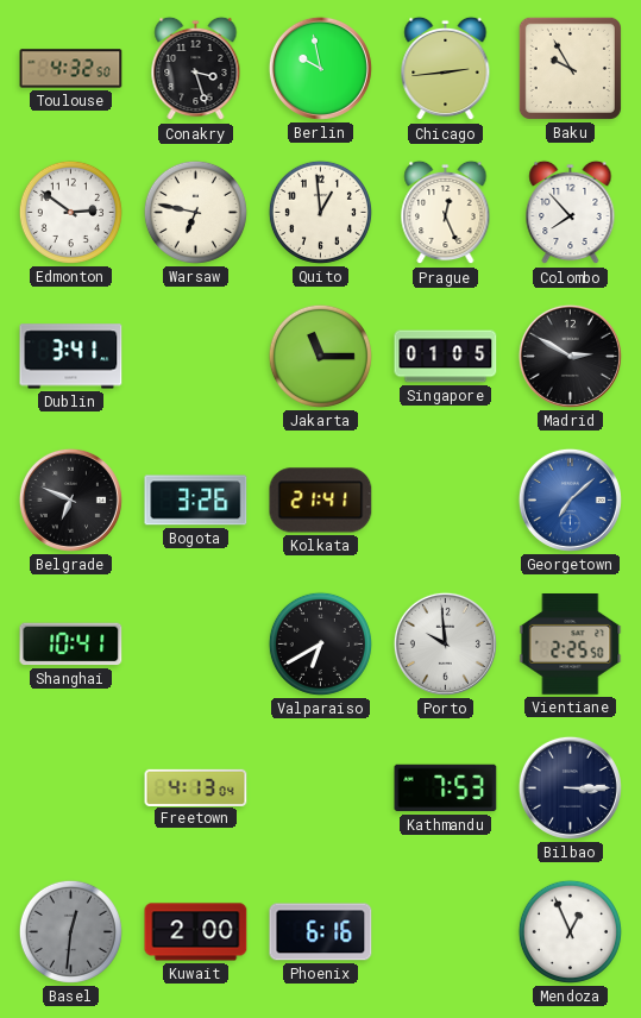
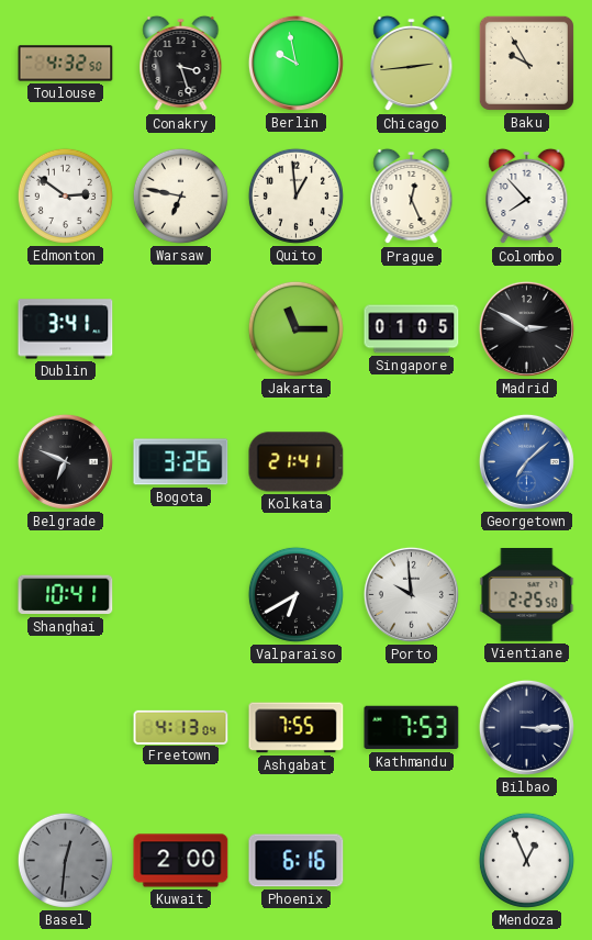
Ashgabat: none -> 7:55
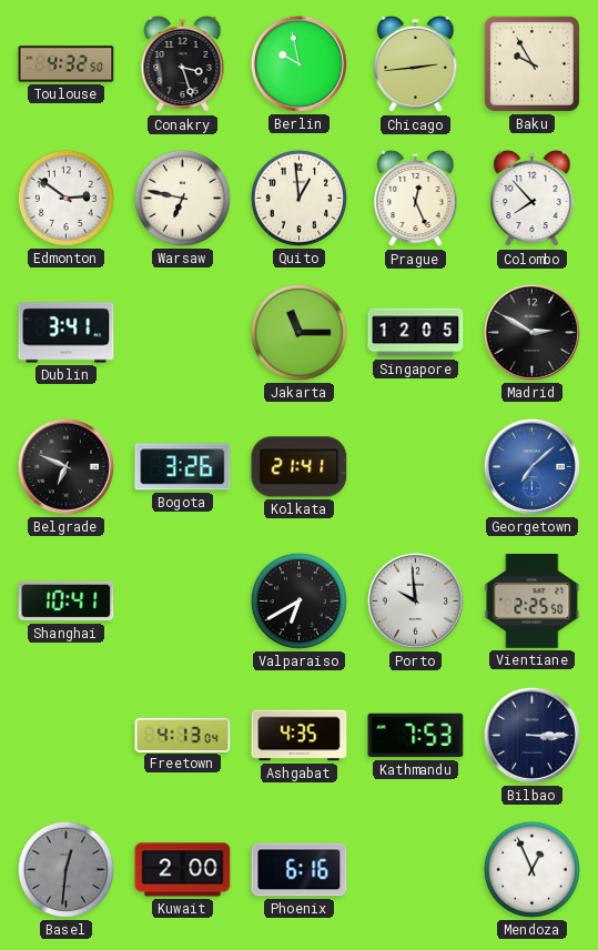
Singapore: 01:05 -> 12:05
Ashgabat: 7:55 -> 4:35
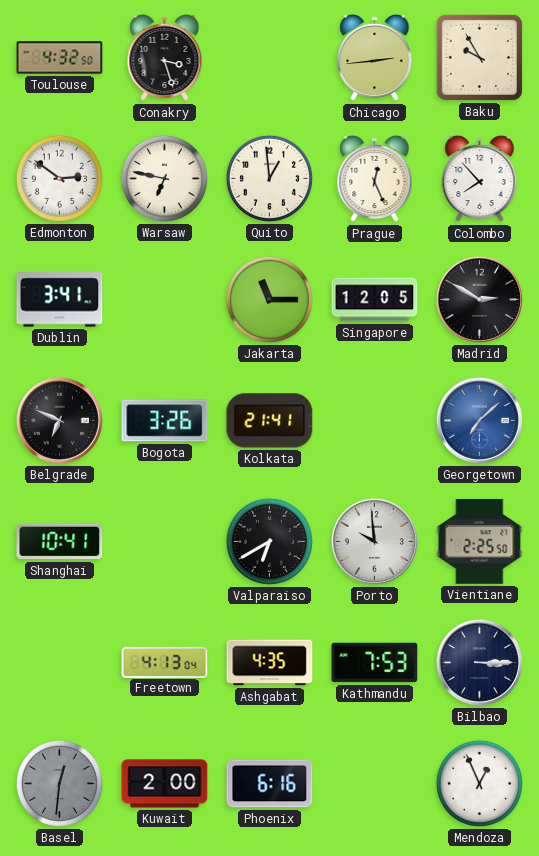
Berlin: 9:58 -> none
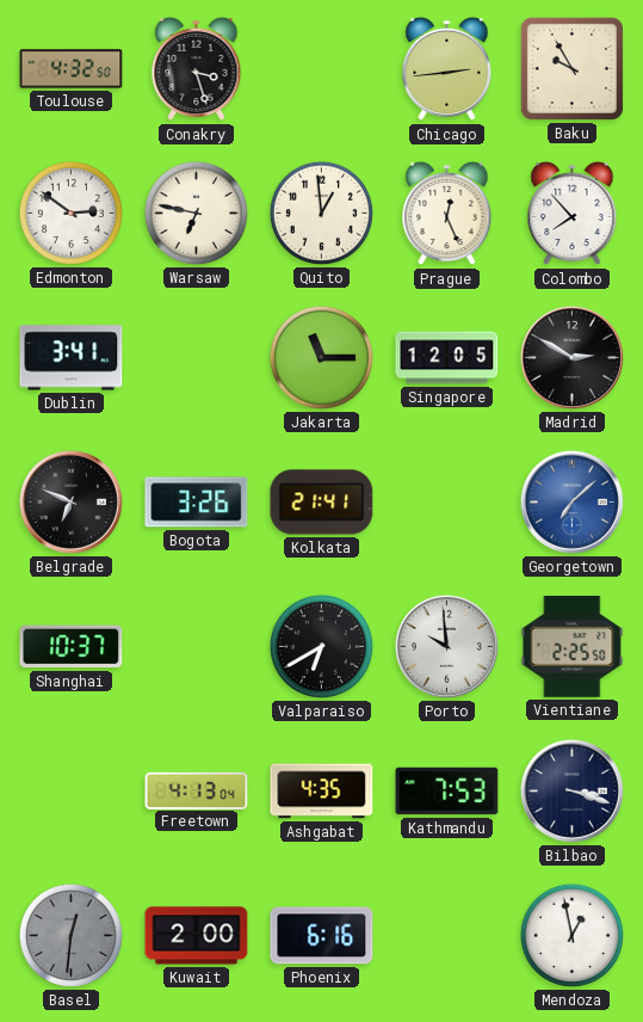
Shanghai: 10:41 -> 10:37
Bilbao: 3:15 -> 3:18
Mendoza: 12:56 -> 12:58
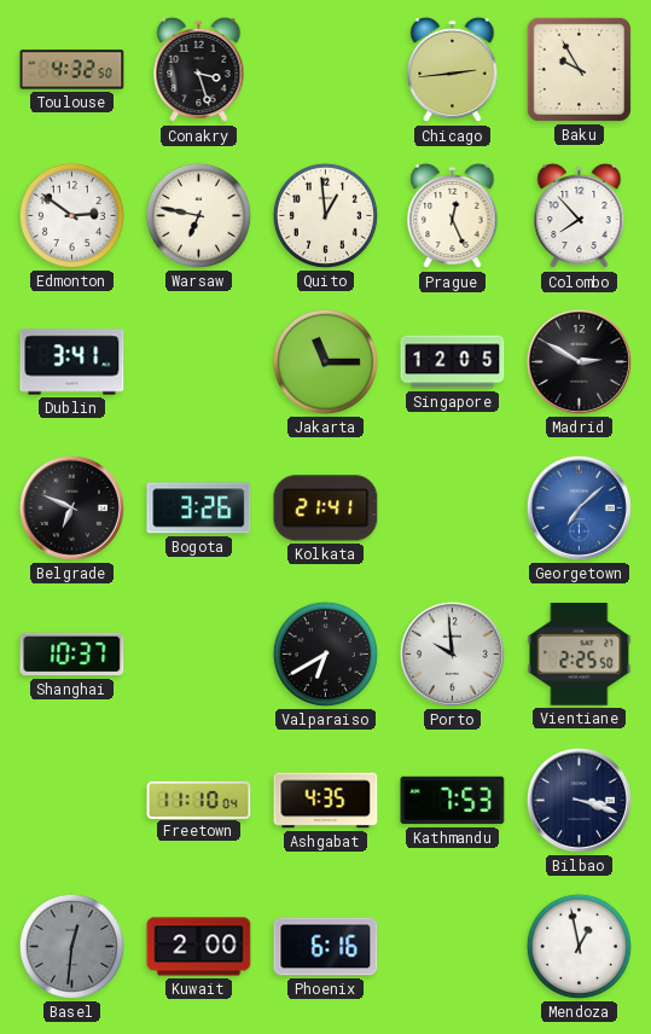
Freetown: 4:13 -> 11:10
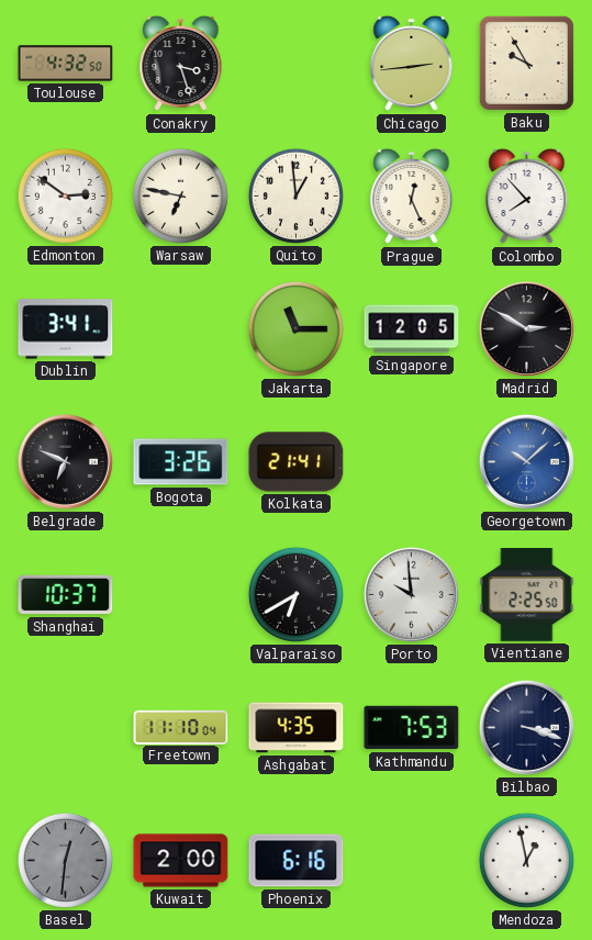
Georgetown: 7:08 -> 10:08
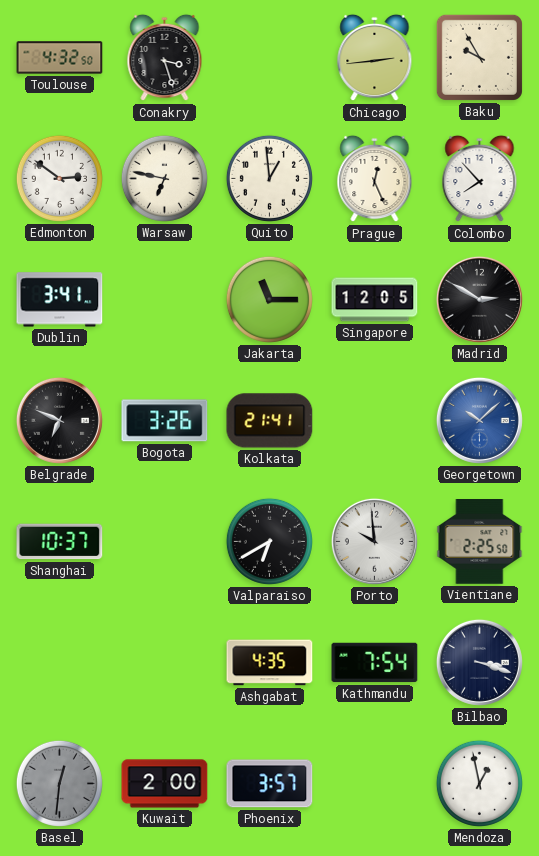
Freetown: 11:10 -> none
Kathmandu: 7:53 -> 7:54
Phoenix: 6:16 -> 3:57
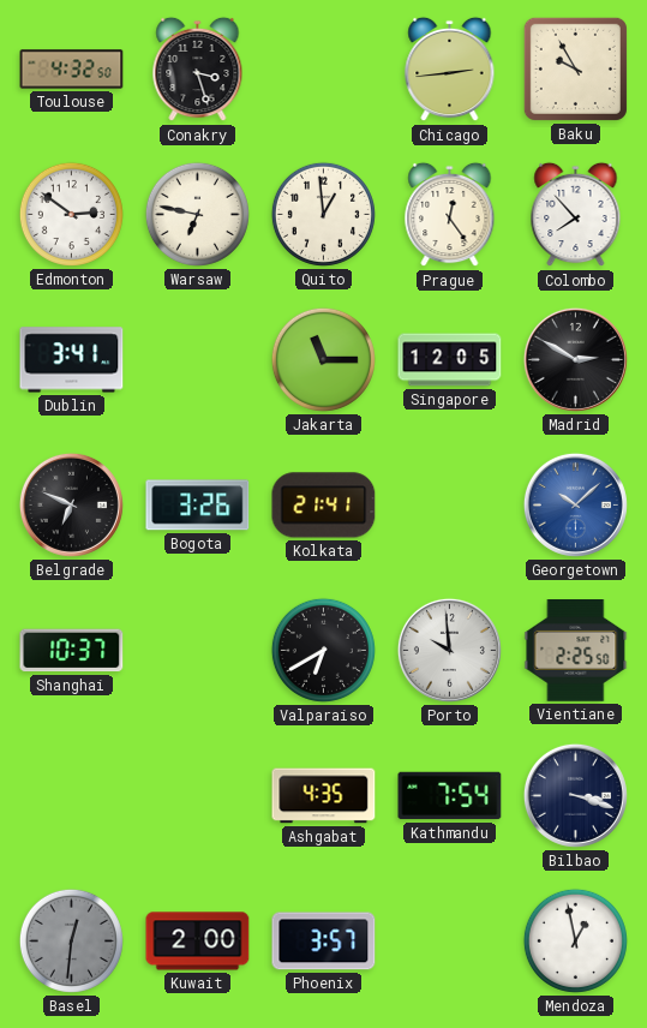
Prague: 12:26 -> 12:24
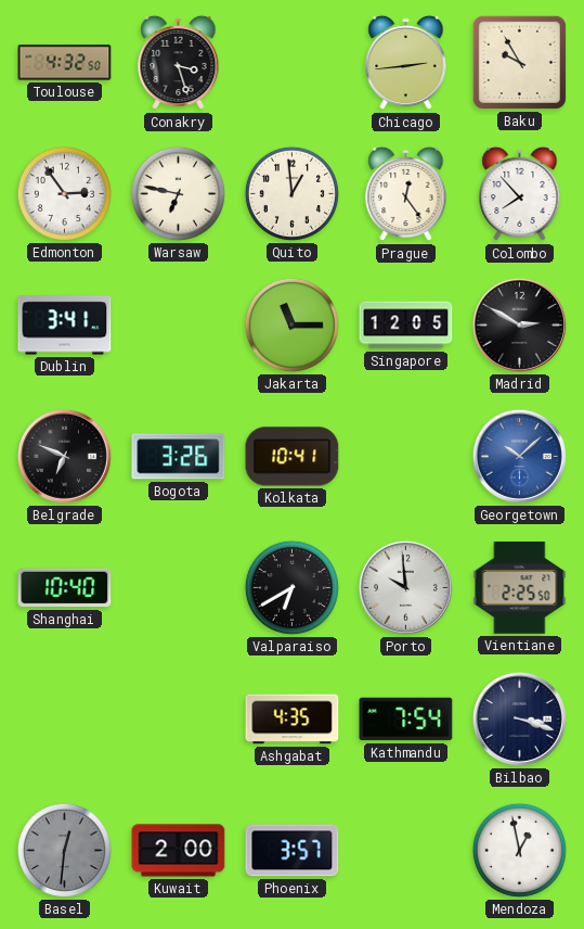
Edmonton: 2:51 -> 2:54
Kolkata: 21:41 -> 10:41
Shanghai: 10:37 -> 10:40
